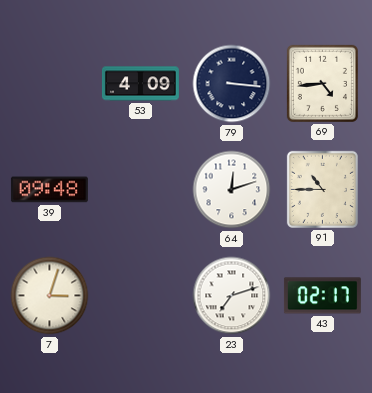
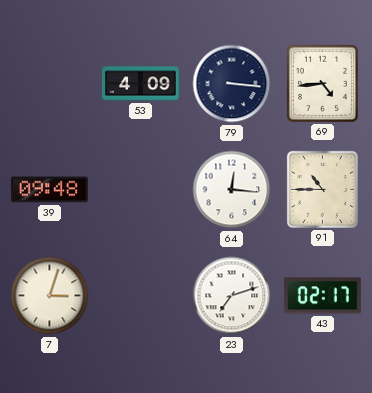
64: 12:12 -> 12:16
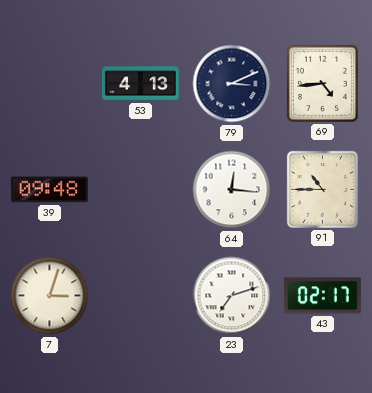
53: 4:09 -> 4:13
79: 3:16 -> 3:11
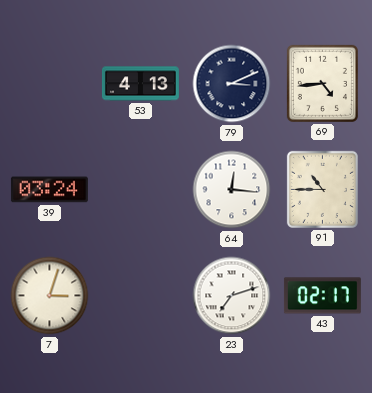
39: 09:48 -> 03:24
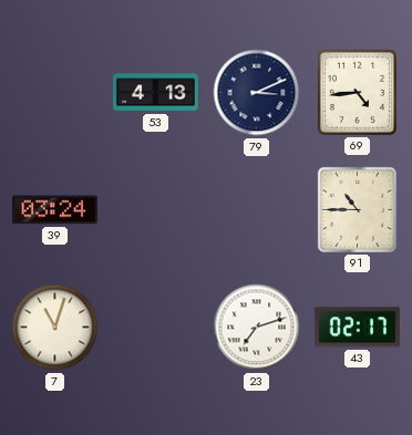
64: 12:16 -> none
7: 3:03 -> 11:03
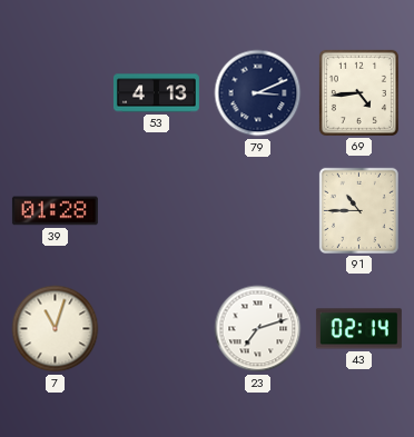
39: 03:24 -> 01:28
43: 02:17 -> 02:14
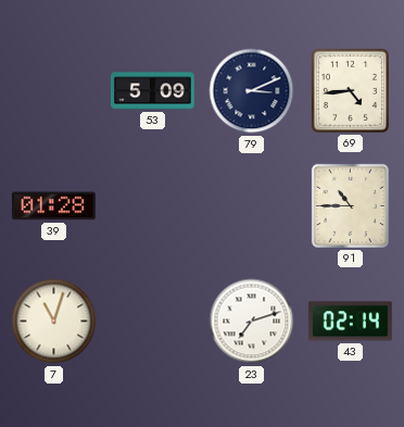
53: 4:13 -> 5:09
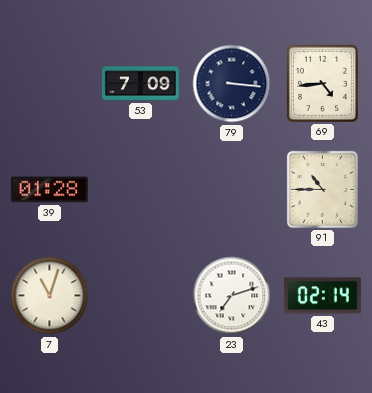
53: 5:09 -> 7:09
79: 3:11 -> 3:16
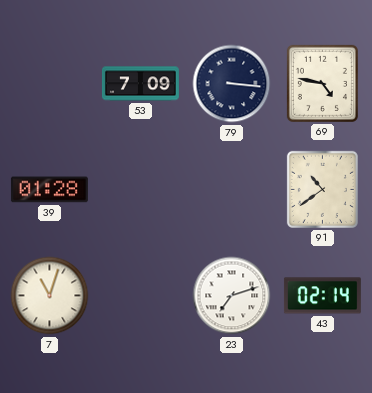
69: 4:44 -> 4:47
91: 10:45 -> 10:39
